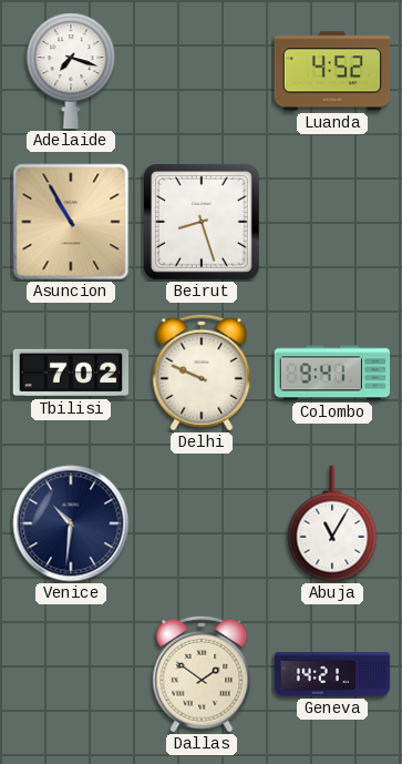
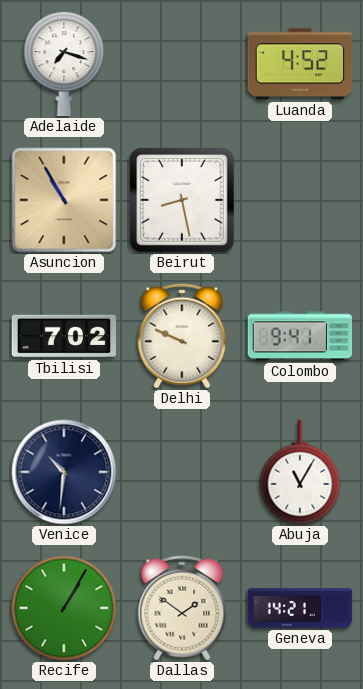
Beirut: 8:27 -> 8:28
Recife: none -> 1:05
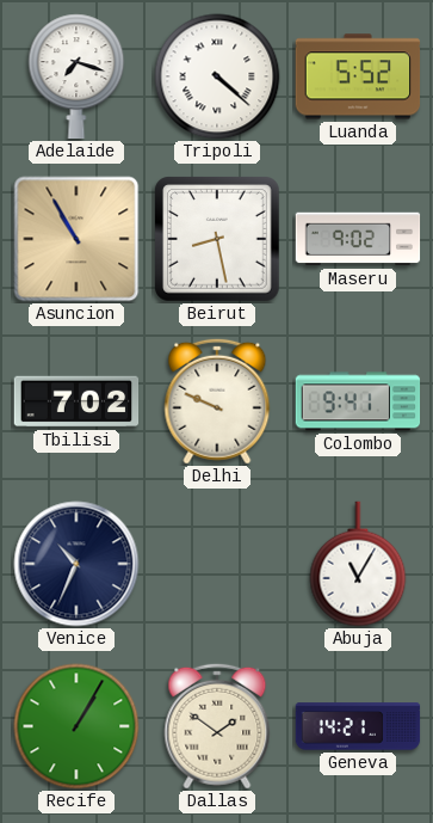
Tripoli: none -> 4:22
Luanda: 4:52 -> 5:52
Maseru: none -> 9:02
Venice: 10:31 -> 10:34
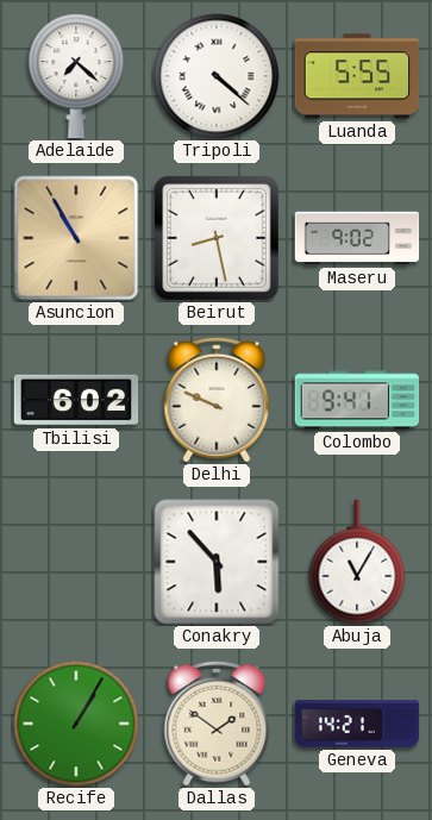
Adelaide: 7:18 -> 7:22
Luanda: 5:52 -> 5:55
Tbilisi: 7:02 -> 6:02
Venice: 10:34 -> none
Conakry: none -> 5:53
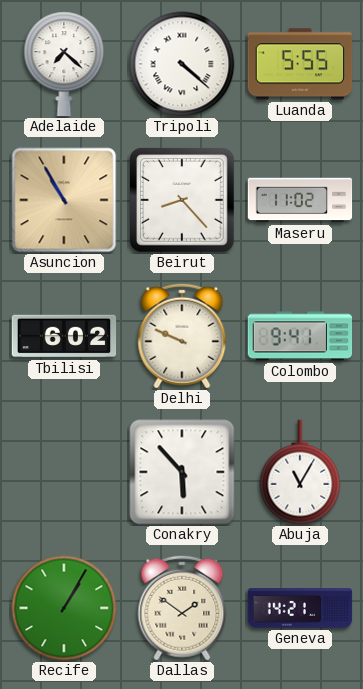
Beirut: 8:28 -> 8:23
Maseru: 9:02 -> 11:02
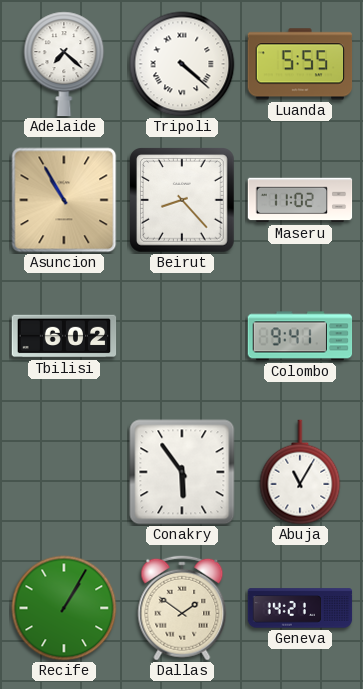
Delhi: 9:49 -> none
Conakry: 5:53 -> 5:54
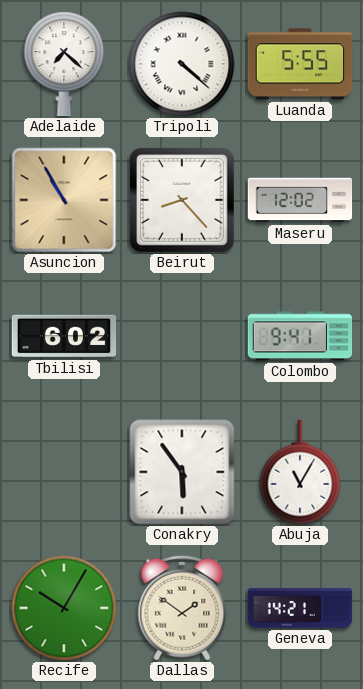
Maseru: 11:02 -> 12:02
Recife: 1:05 -> 10:05
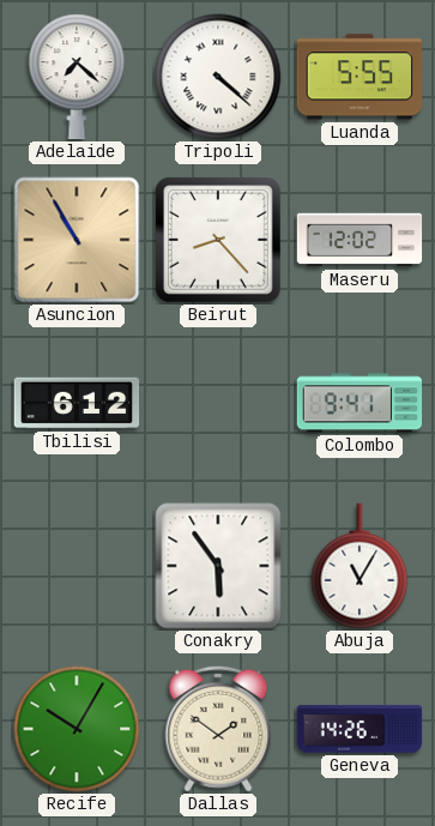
Tbilisi: 6:02 -> 6:12
Geneva: 14:21 -> 14:26
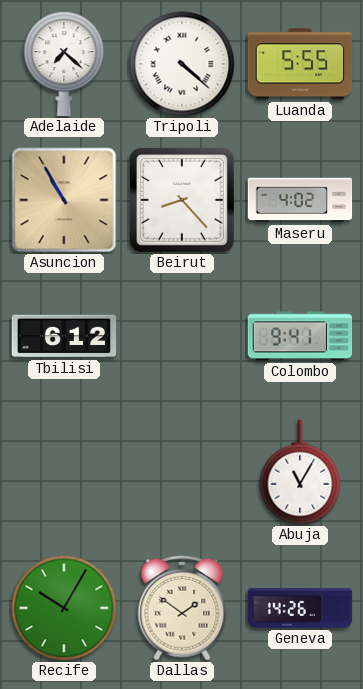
Maseru: 12:02 -> 4:02
Conakry: 5:54 -> none
